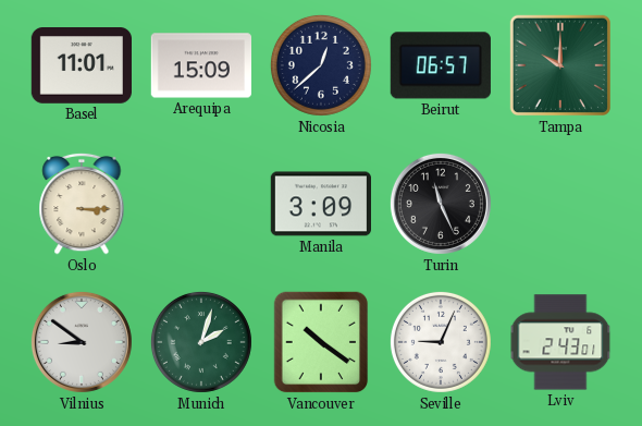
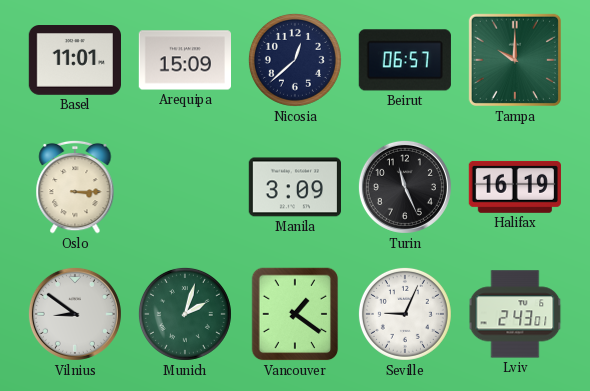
Halifax: none -> 16:19
Vancouver: 10:21 -> 1:21
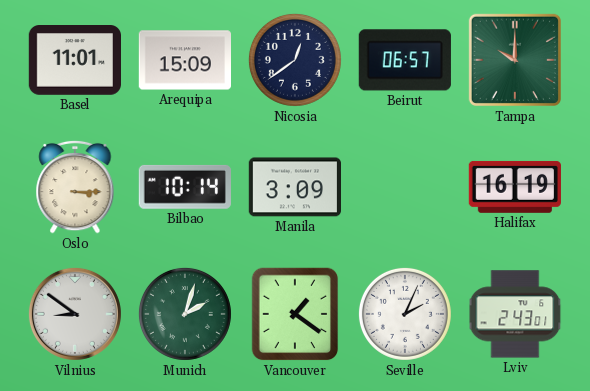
Nicosia: 12:38 -> 12:39
Bilbao: none -> 10:14
Turin: 11:26 -> none
Seville: 9:04 -> 2:04
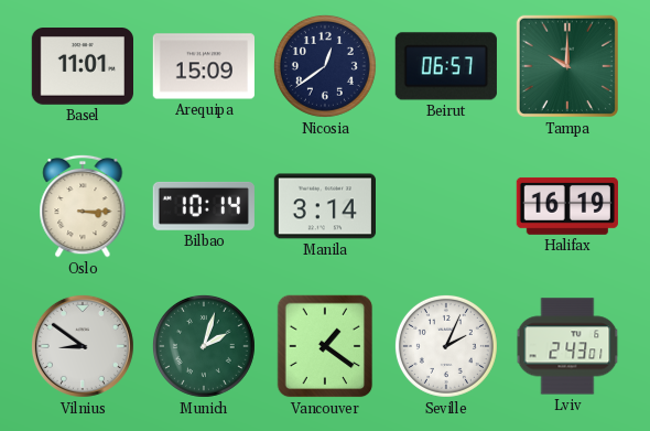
Manila: 3:09 -> 3:14
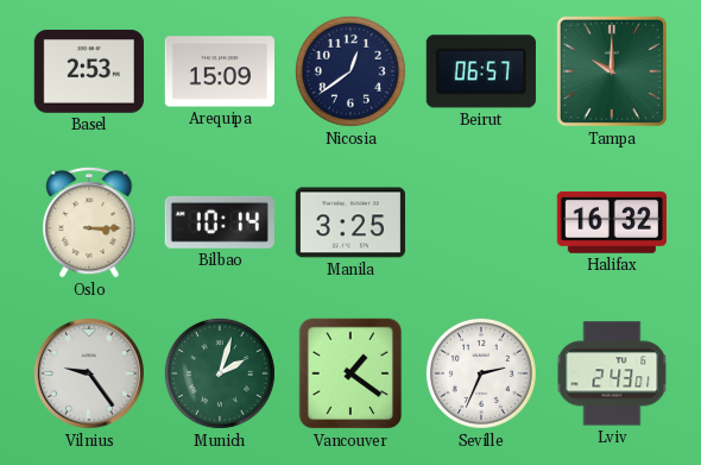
Basel: 11:01 -> 2:53
Manila: 3:14 -> 3:25
Halifax: 16:19 -> 16:32
Vilnius: 8:51 -> 9:24
Seville: 2:04 -> 2:34
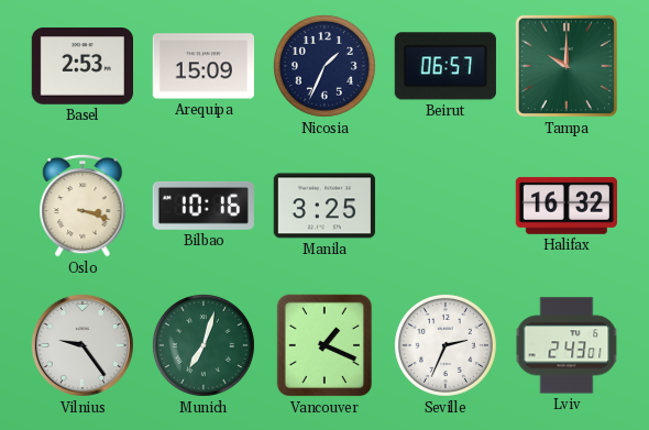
Nicosia: 12:39 -> 1:34
Oslo: 3:15 -> 3:18
Bilbao: 10:14 -> 10:16
Munich: 2:03 -> 7:03
Vancouver: 1:21 -> 1:19
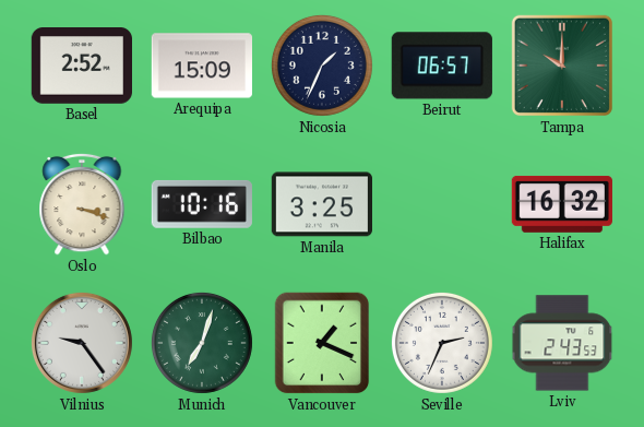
Basel: 2:53 -> 2:52
Lviv: 2:43:01 -> 2:43:53
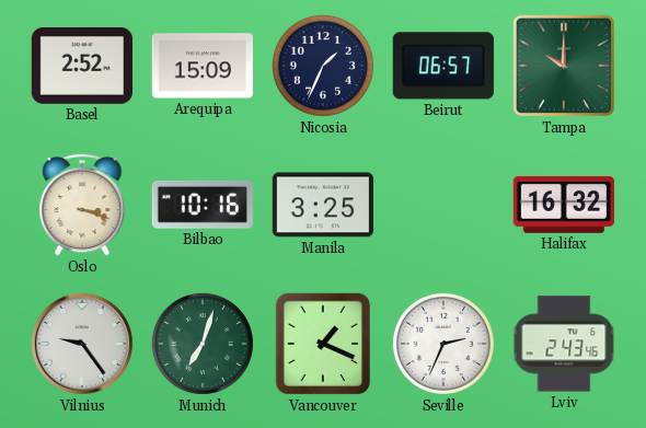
Lviv: 2:43:53 -> 2:43:46
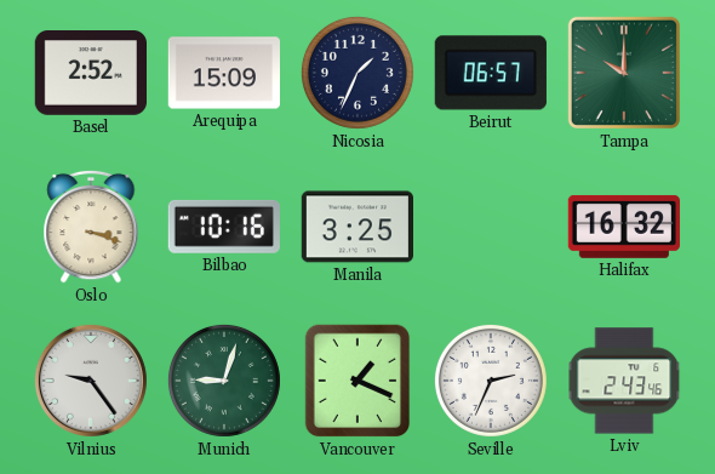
Munich: 7:03 -> 9:03
